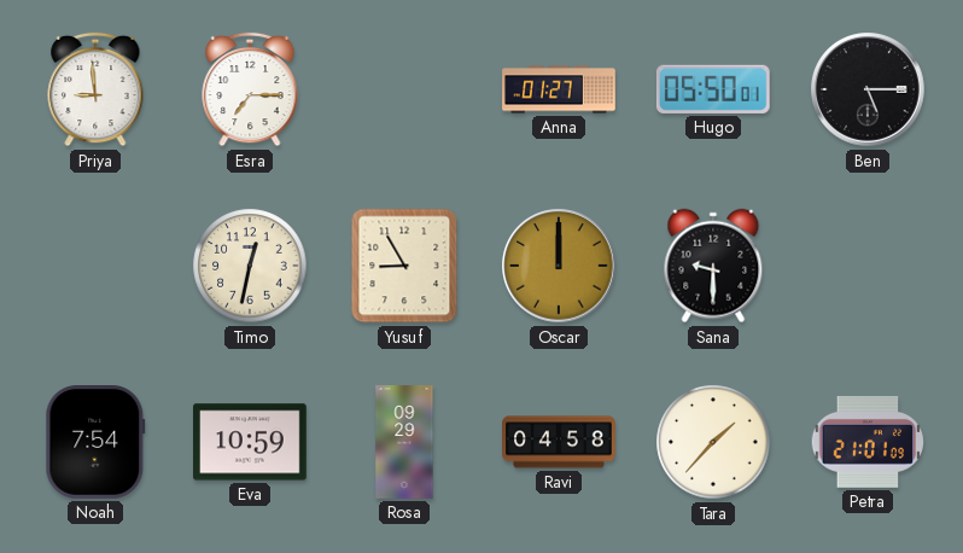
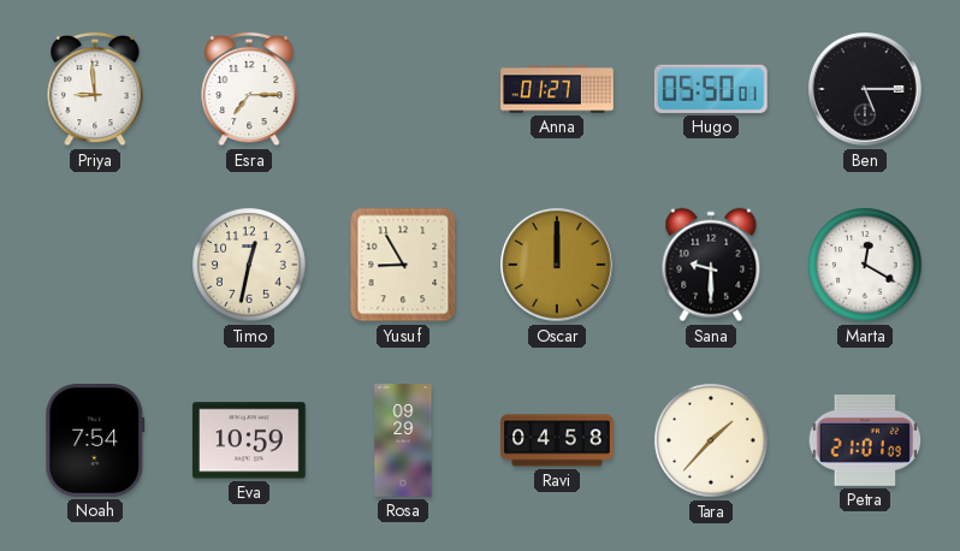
Marta: none -> 12:20
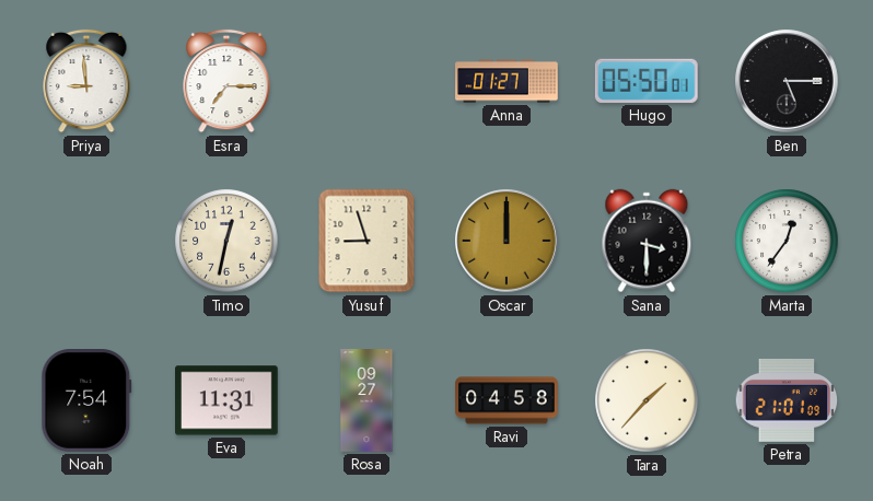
Yusuf: 8:55 -> 8:57
Sana: 9:30 -> 3:30
Marta: 12:20 -> 12:36
Eva: 10:59 -> 11:31
Rosa: 09:29 -> 09:27
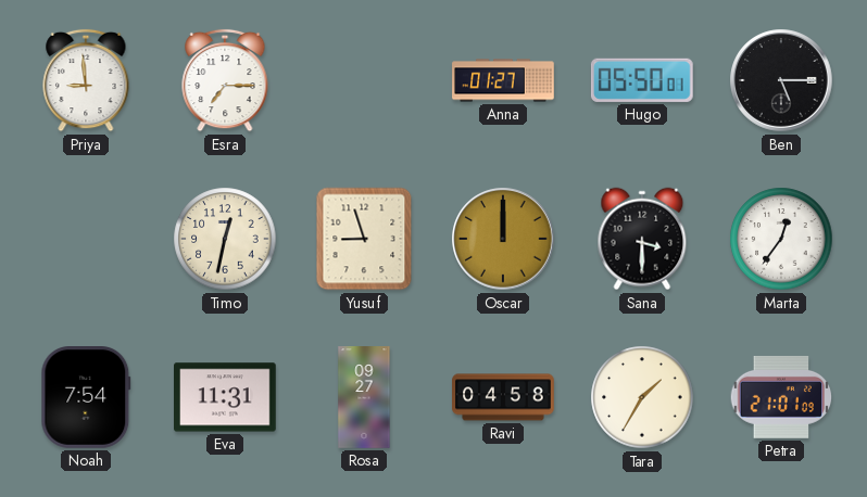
Tara: 1:37 -> 1:35
